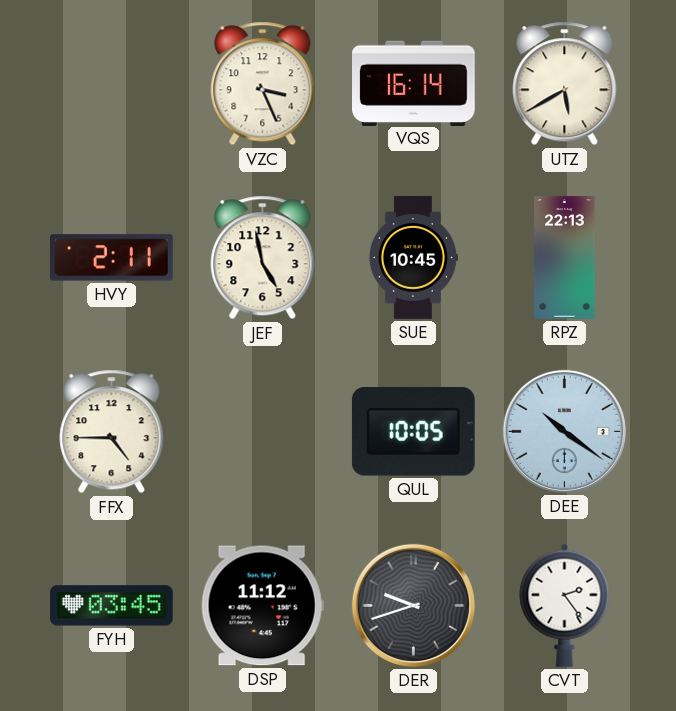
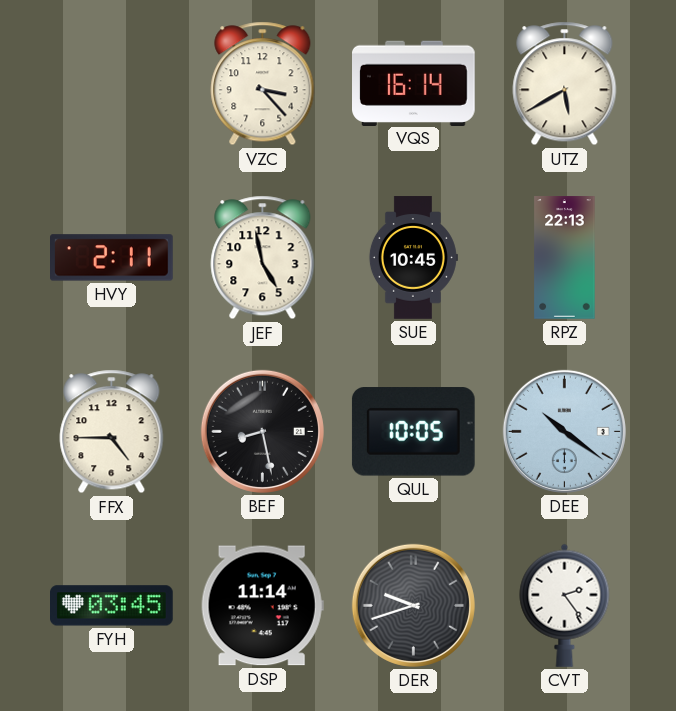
VZC: 3:26 -> 3:23
BEF: none -> 8:28
DSP: 11:12 -> 11:14
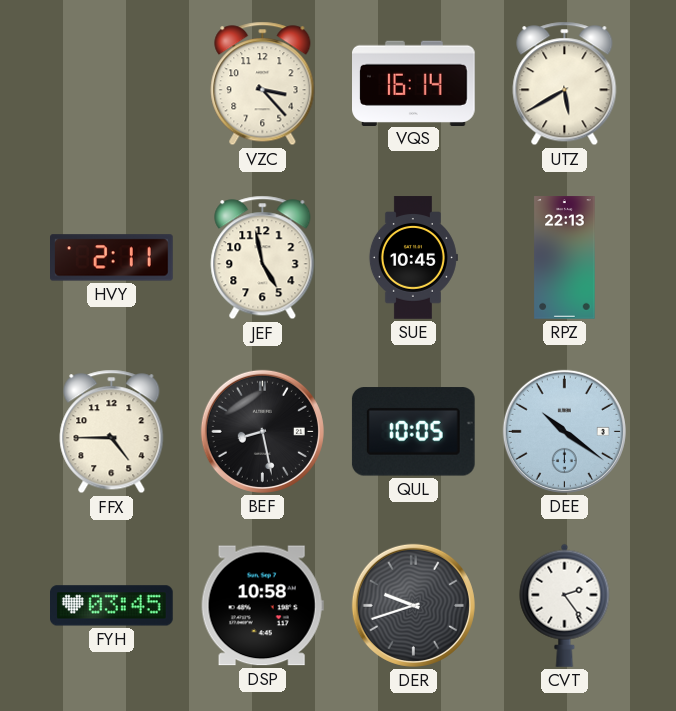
DSP: 11:14 -> 10:58
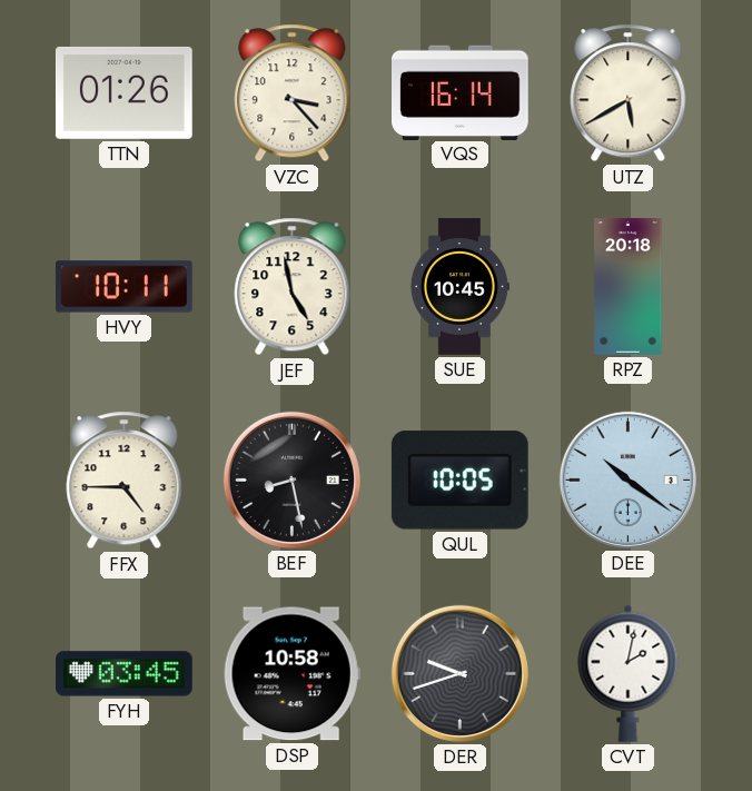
TTN: none -> 01:26
HVY: 2:11 -> 10:11
RPZ: 22:13 -> 20:18
CVT: 2:24 -> 2:02
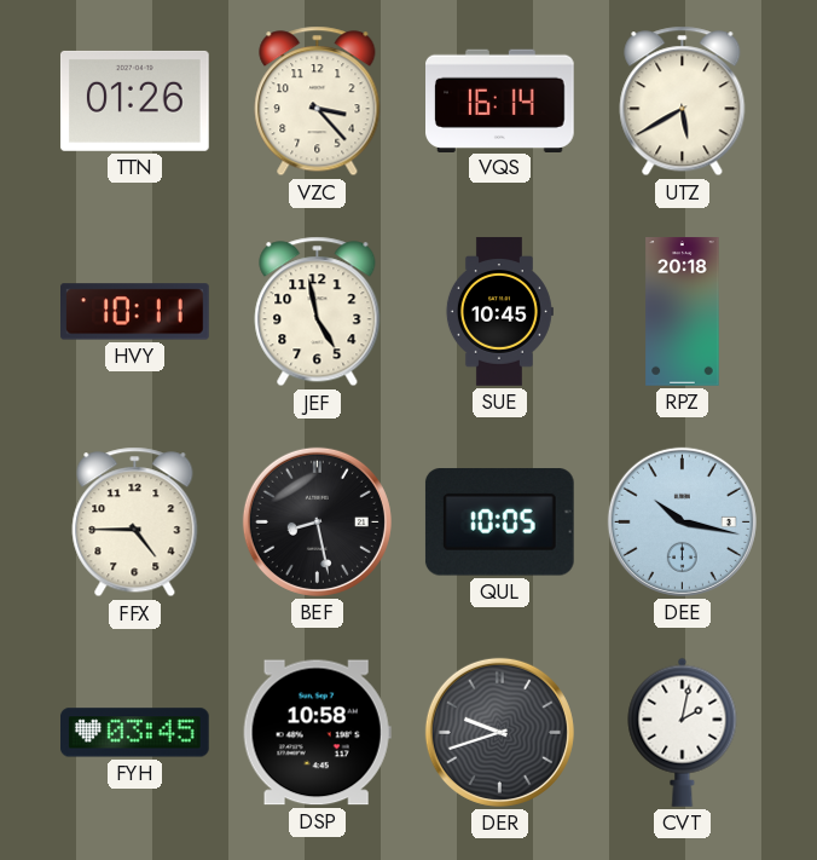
DEE: 10:21 -> 10:17
